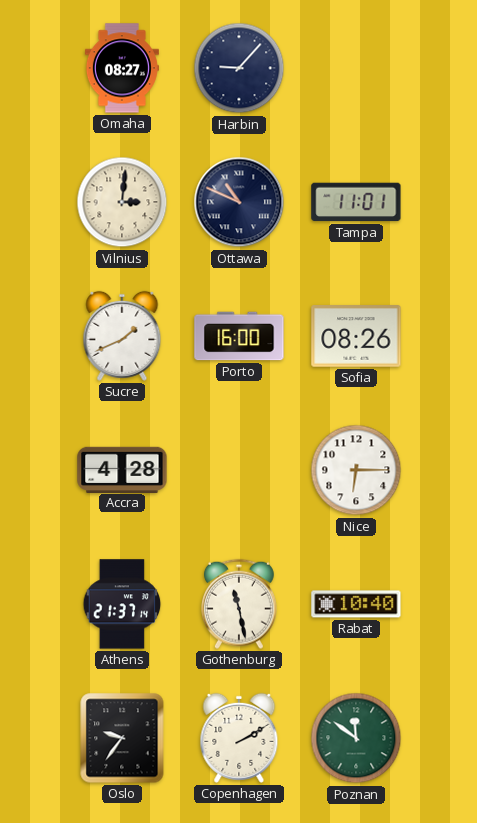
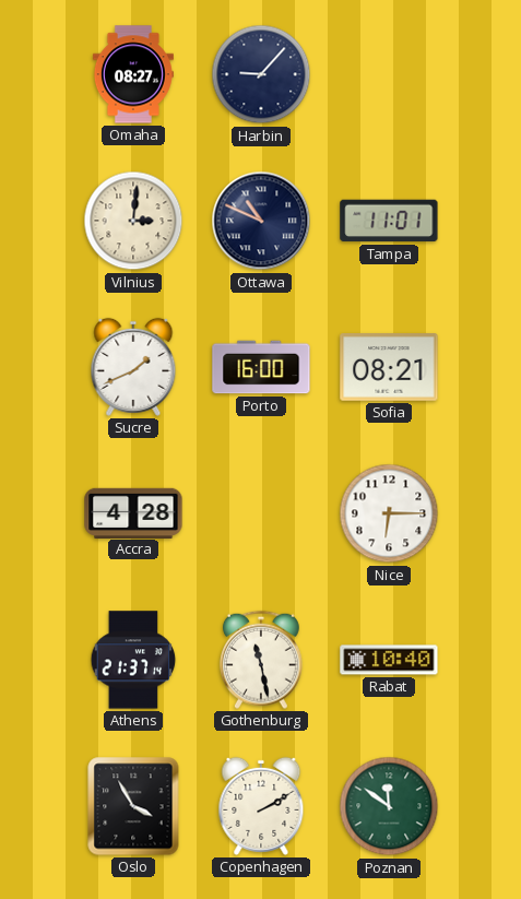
Sofia: 08:26 -> 08:21
Oslo: 9:36 -> 3:55
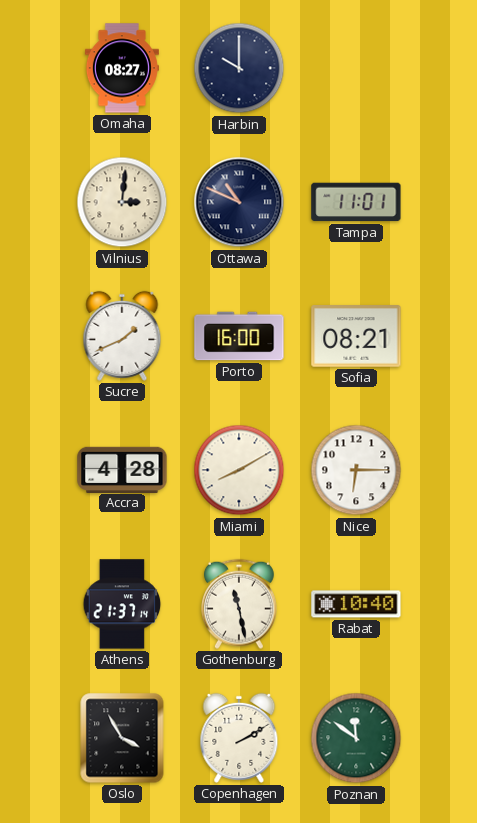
Harbin: 9:07 -> 10:00
Miami: none -> 8:10
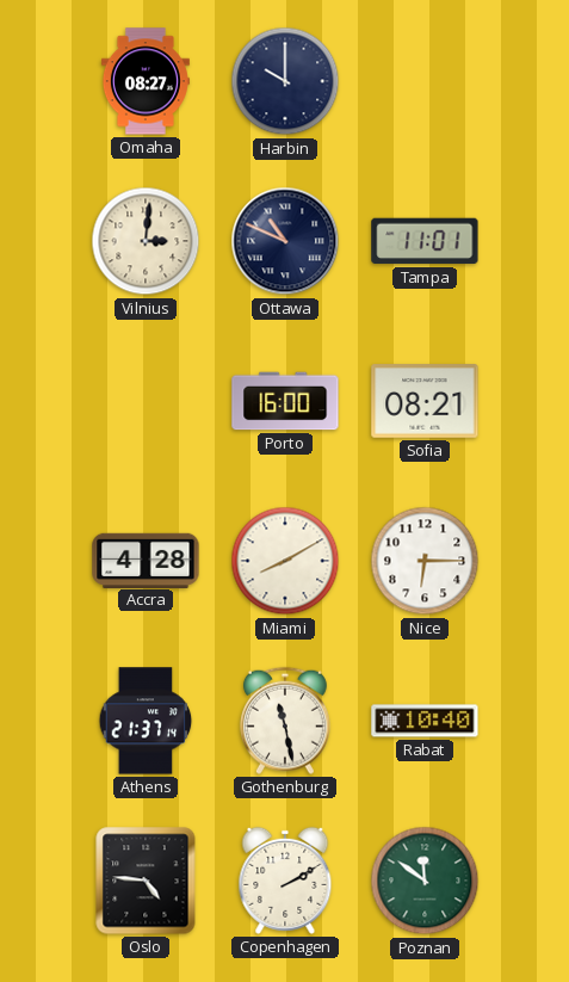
Sucre: 1:41 -> none
Oslo: 3:55 -> 4:46
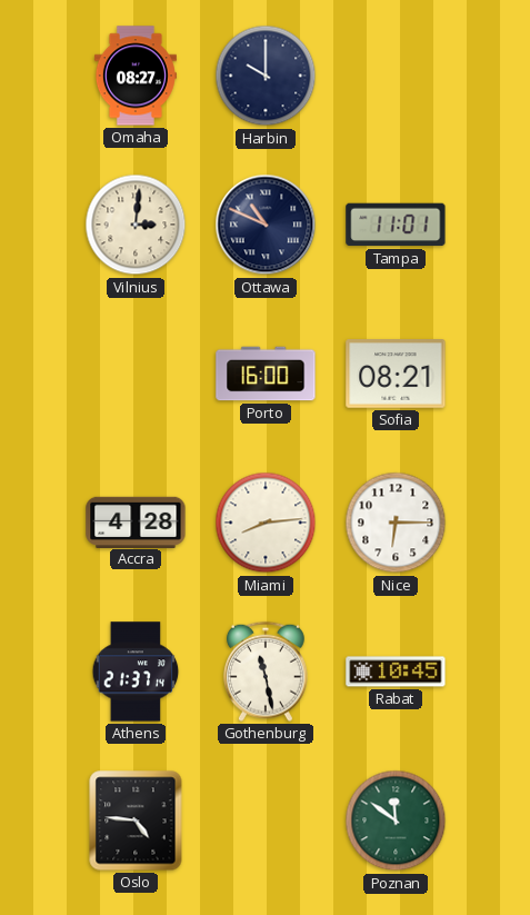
Miami: 8:10 -> 8:14
Rabat: 10:40 -> 10:45
Copenhagen: 2:10 -> none
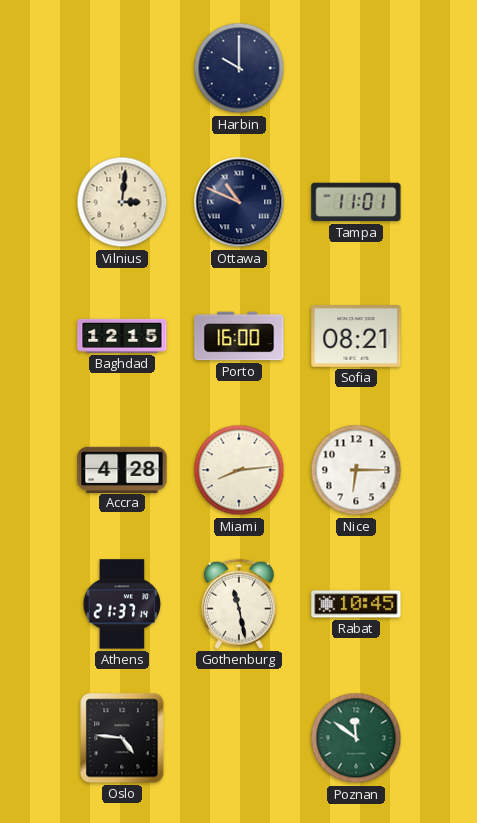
Omaha: 08:27 -> none
Baghdad: none -> 12:15
